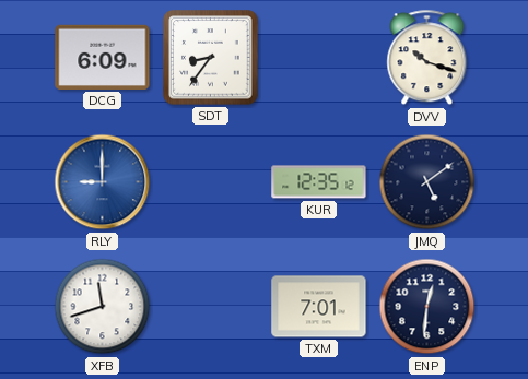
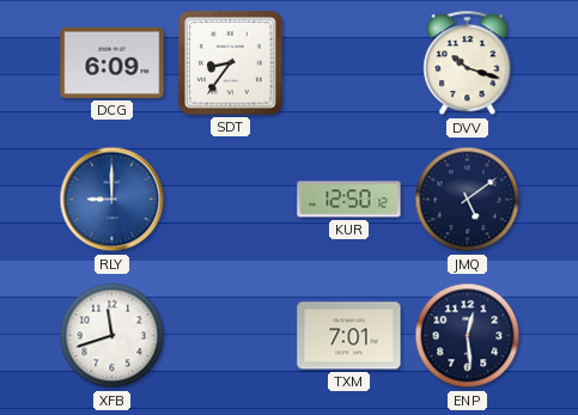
KUR: 12:35 -> 12:50
ENP: 12:31 -> 12:29
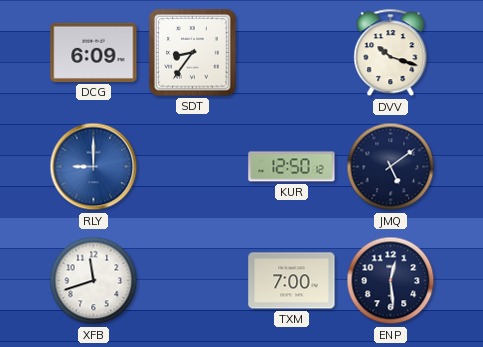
TXM: 7:01 -> 7:00
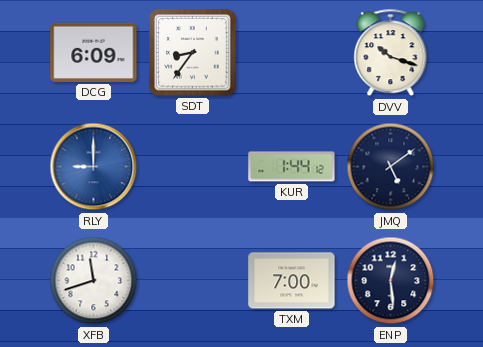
KUR: 12:50 -> 1:44
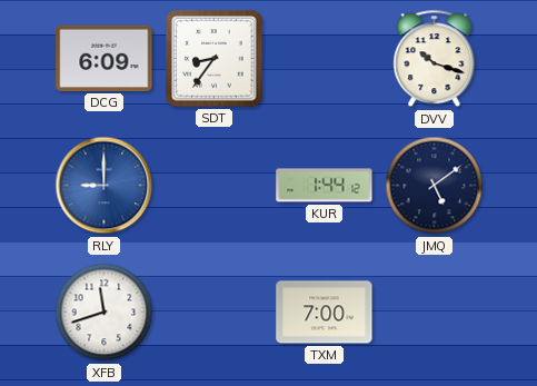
ENP: 12:29 -> none
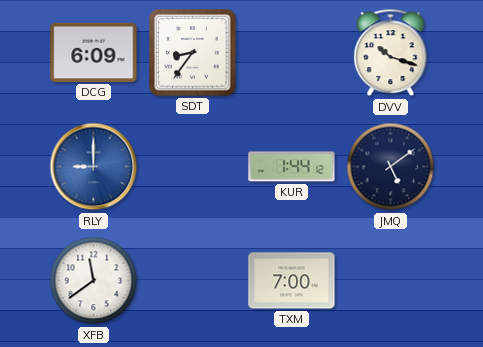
XFB: 11:42 -> 11:39
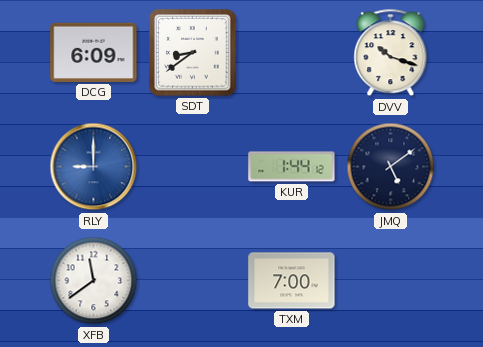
SDT: 8:36 -> 8:39
